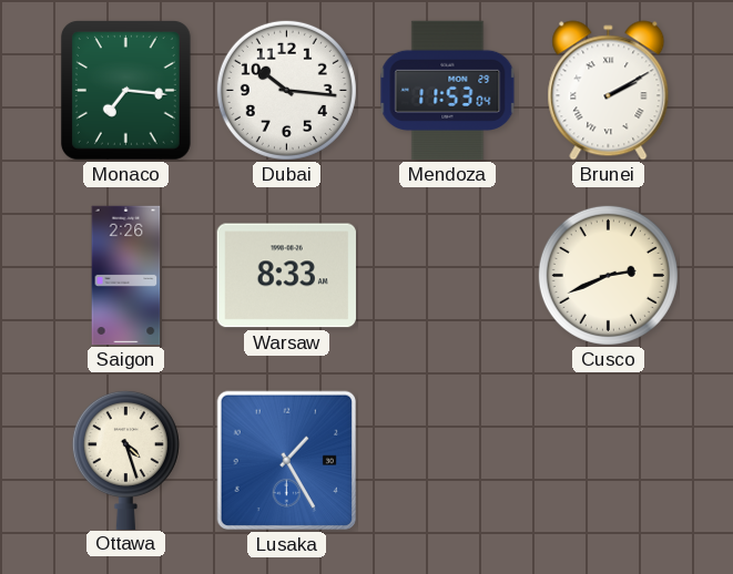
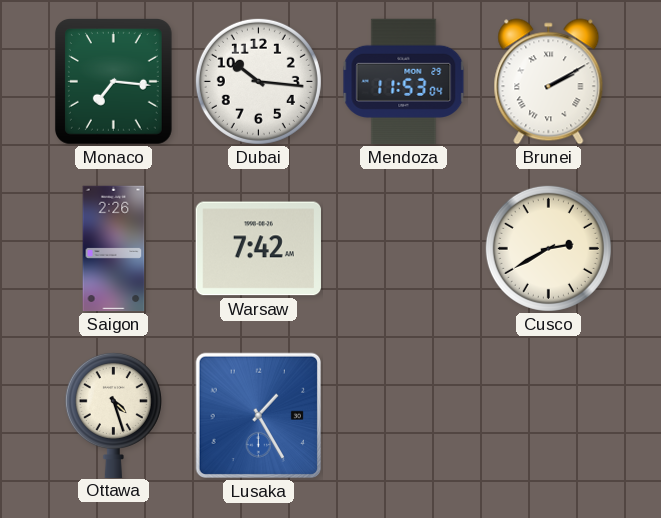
Warsaw: 8:33 -> 7:42
Cusco: 2:41 -> 2:40
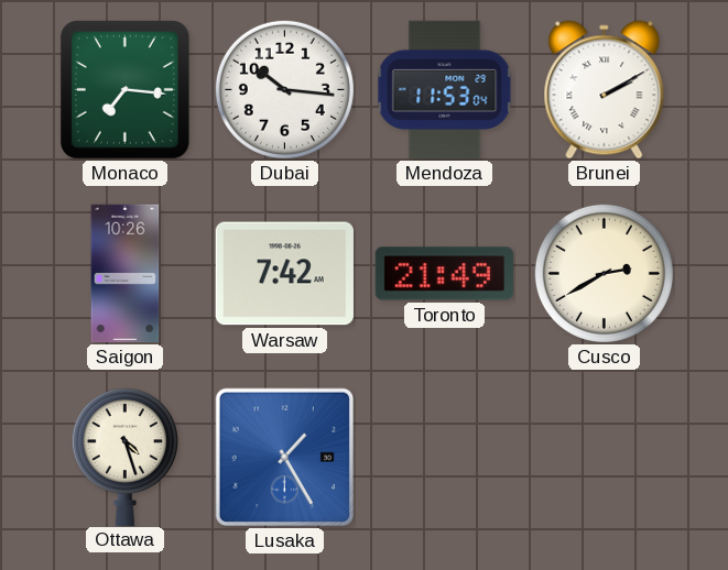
Saigon: 2:26 -> 10:26
Toronto: none -> 21:49
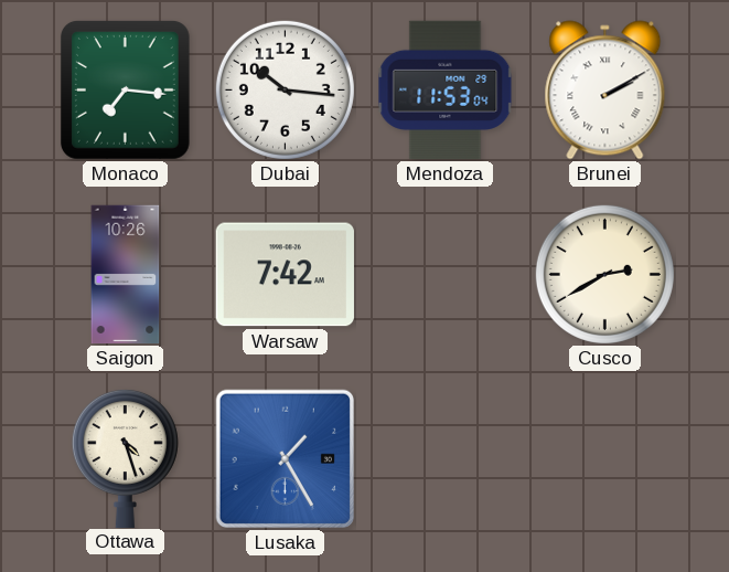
Toronto: 21:49 -> none
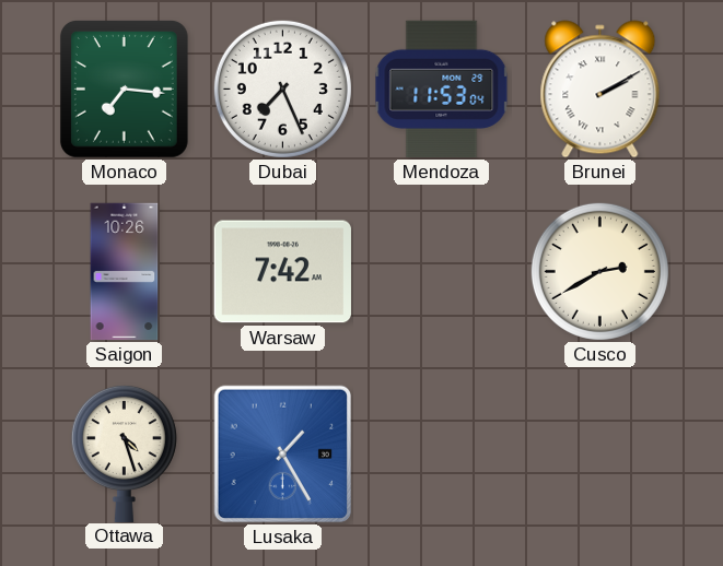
Dubai: 10:16 -> 7:26
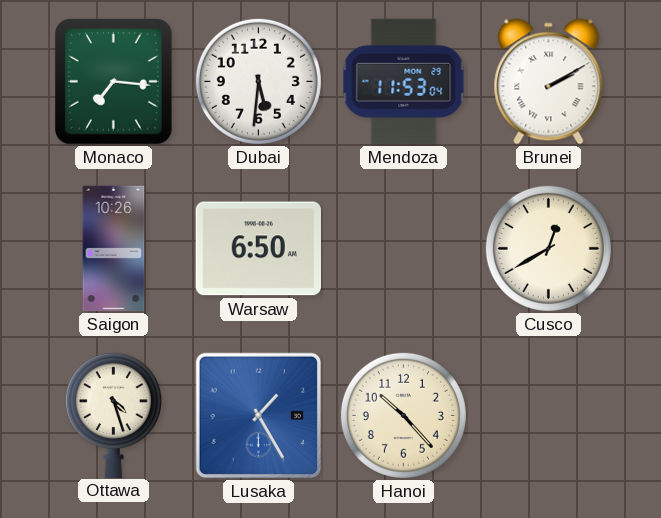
Dubai: 7:26 -> 5:31
Warsaw: 7:42 -> 6:50
Cusco: 2:40 -> 12:40
Hanoi: none -> 10:23
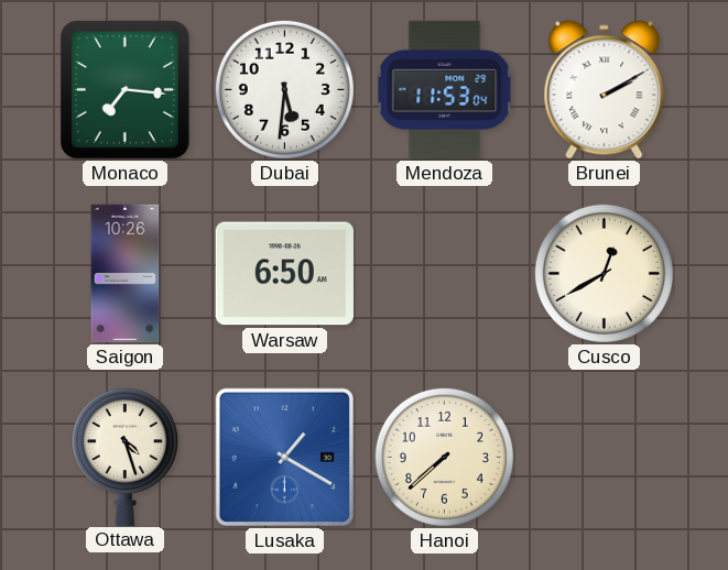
Lusaka: 1:25 -> 1:20
Hanoi: 10:23 -> 7:38
